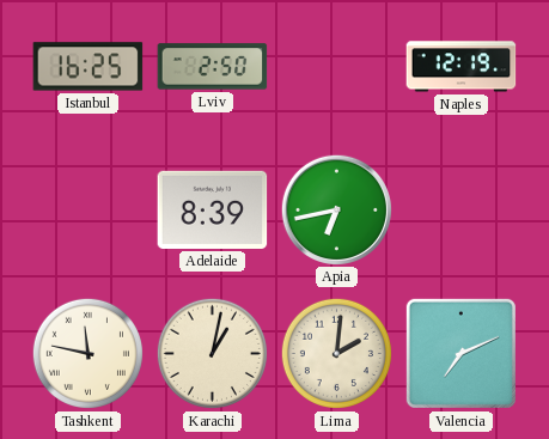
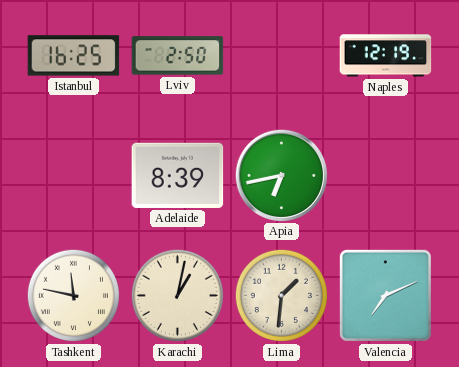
Lima: 2:01 -> 1:31
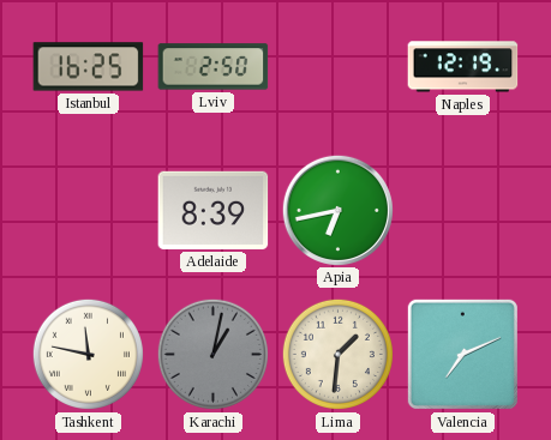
Karachi dial: cream -> grey
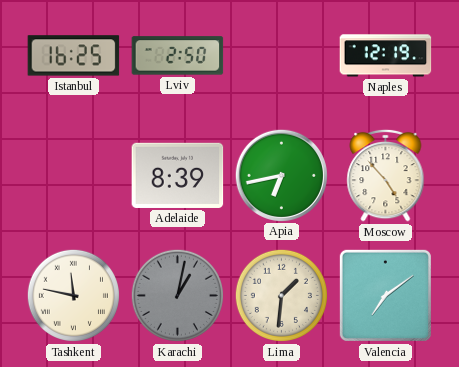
Moscow: none -> 4:53
Valencia: 7:11 -> 7:09
